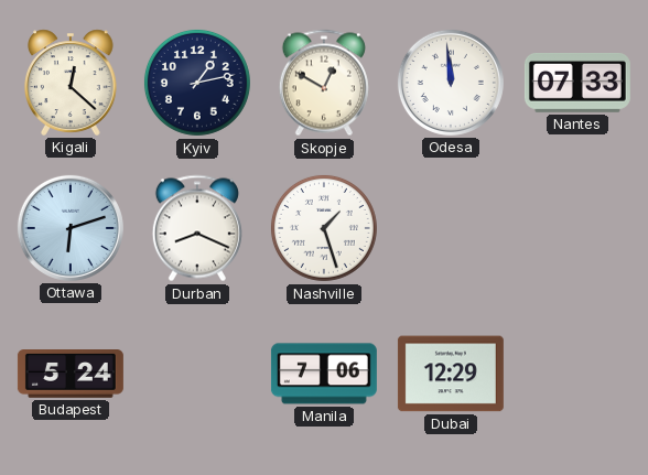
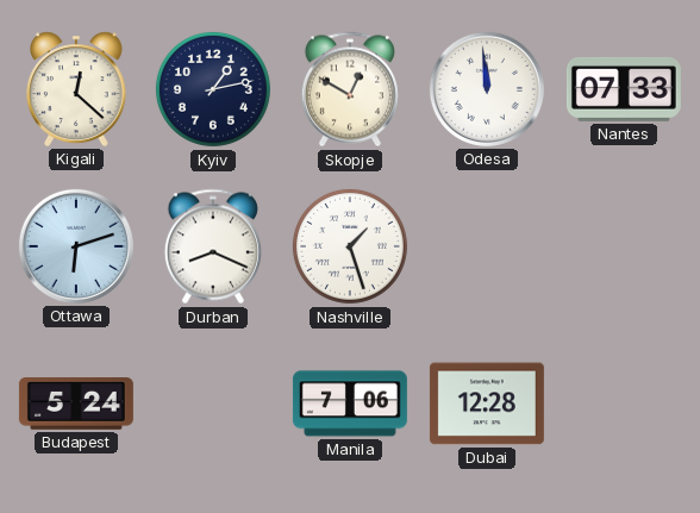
Dubai: 12:29 -> 12:28
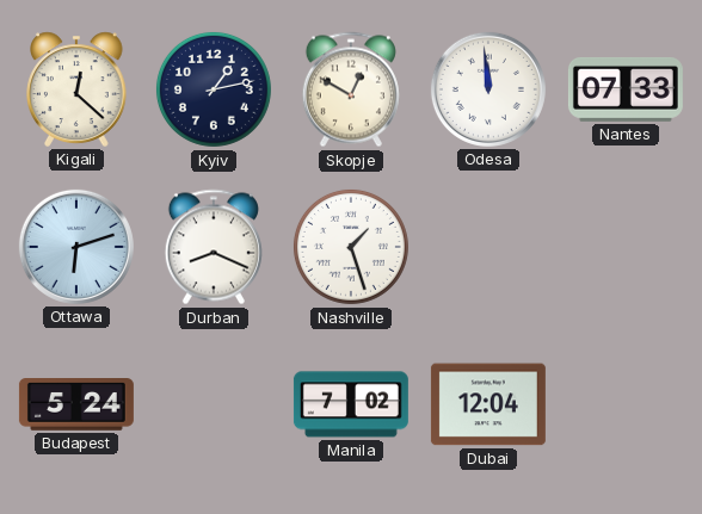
Manila: 7:06 -> 7:02
Dubai: 12:28 -> 12:04
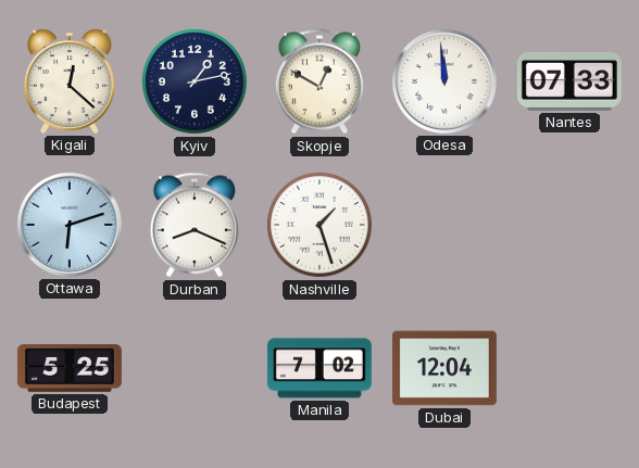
Budapest: 5:24 -> 5:25
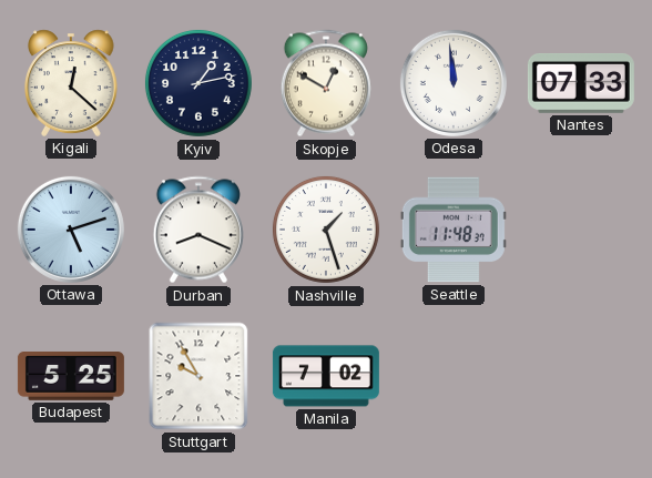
Ottawa: 6:12 -> 5:12
Seattle: none -> 11:48
Stuttgart: none -> 9:55
Dubai: 12:04 -> none
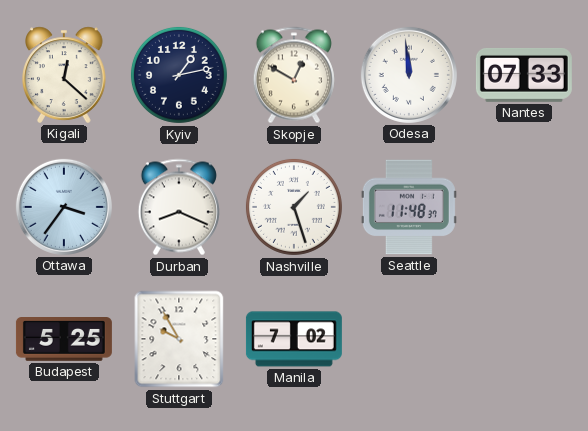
Ottawa: 5:12 -> 3:36
